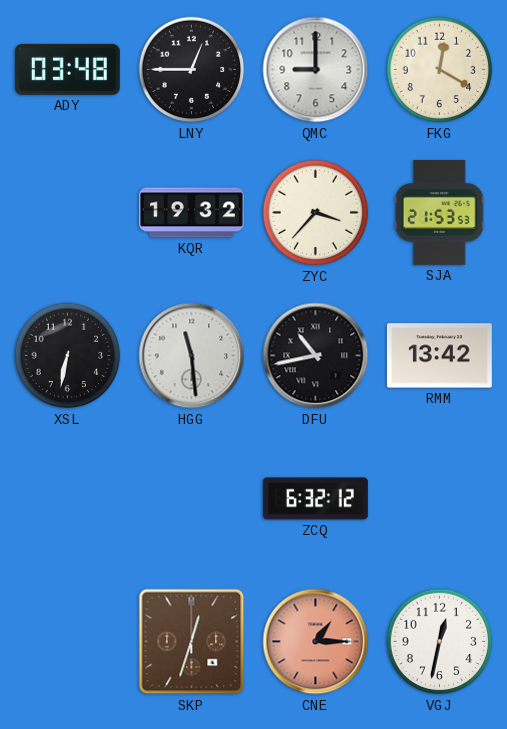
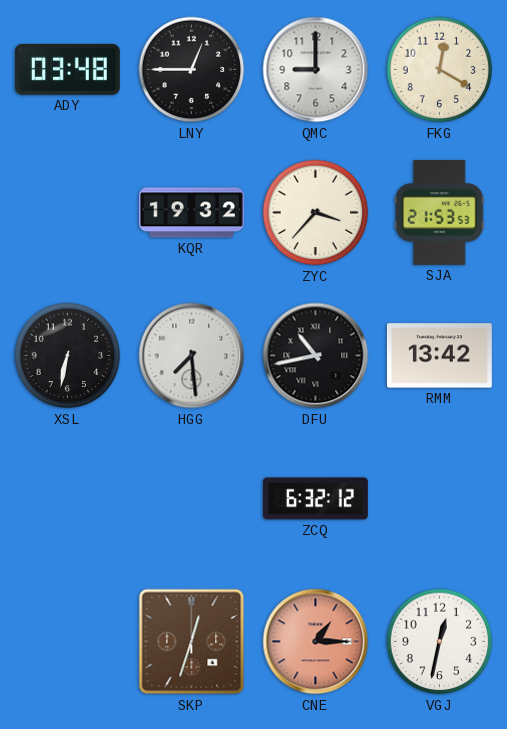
HGG: 11:29 -> 7:29
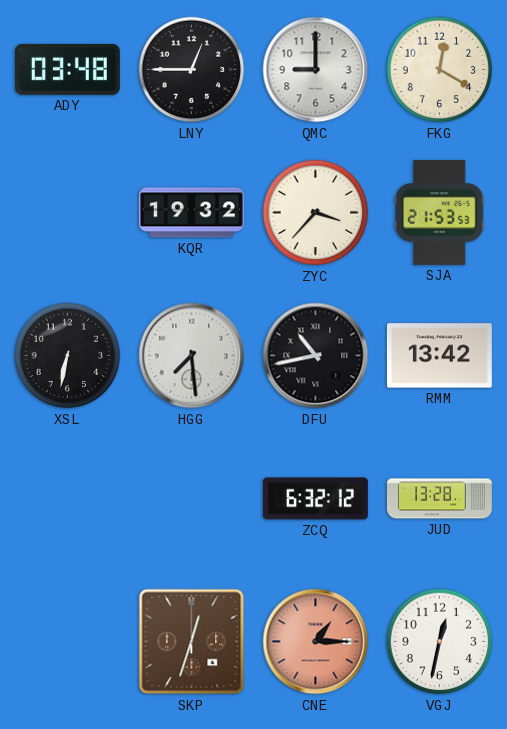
JUD: none -> 13:28
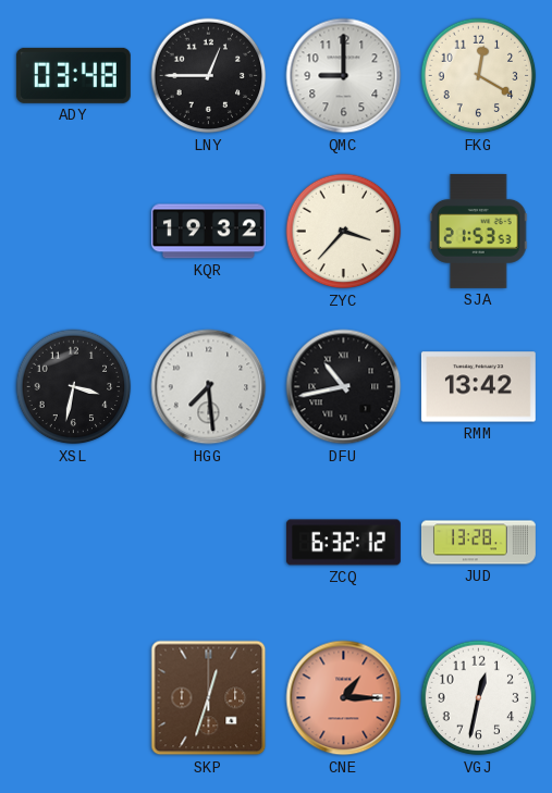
XSL: 6:32 -> 3:32
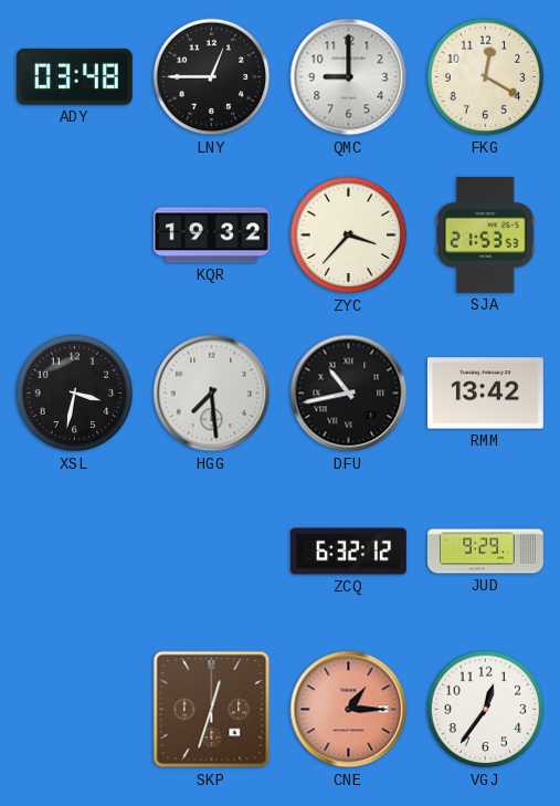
JUD: 13:28 -> 9:29
VGJ: 12:32 -> 12:36
